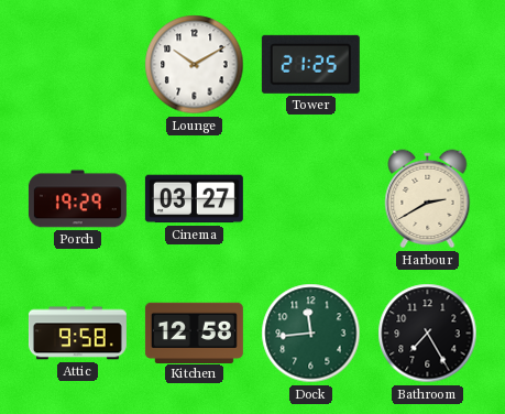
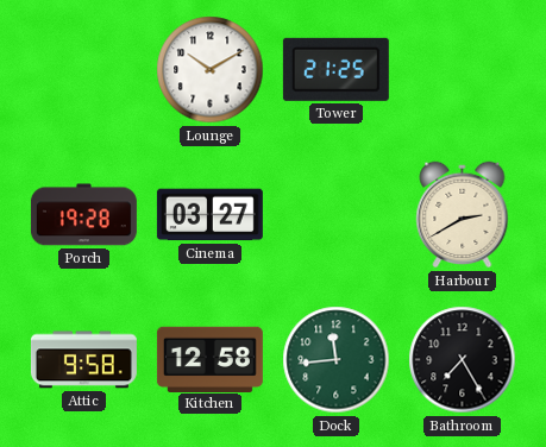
Porch: 19:29 -> 19:28
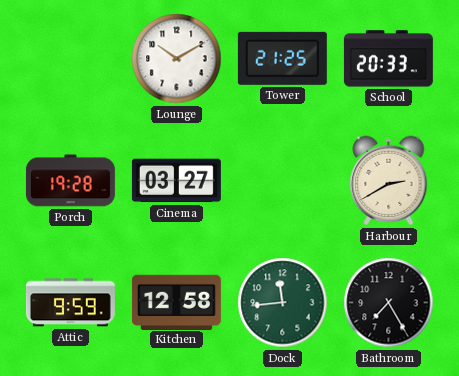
School: none -> 20:33
Attic: 9:58 -> 9:59
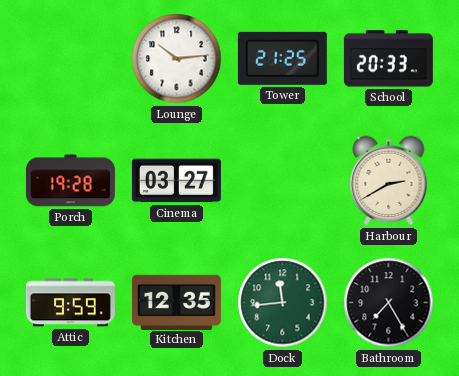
Lounge: 10:10 -> 10:14
Kitchen: 12:58 -> 12:35
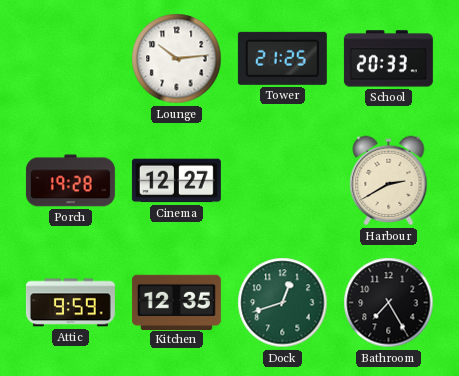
Cinema: 03:27 -> 12:27
Dock: 11:44 -> 12:42
